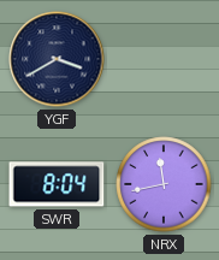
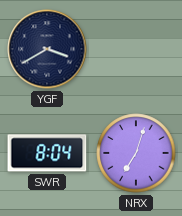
NRX: 11:43 -> 7:03
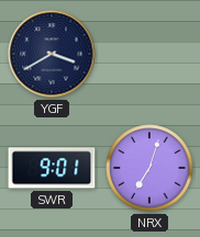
SWR: 8:04 -> 9:01
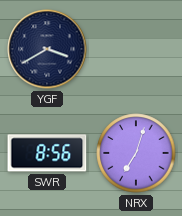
SWR: 9:01 -> 8:56
